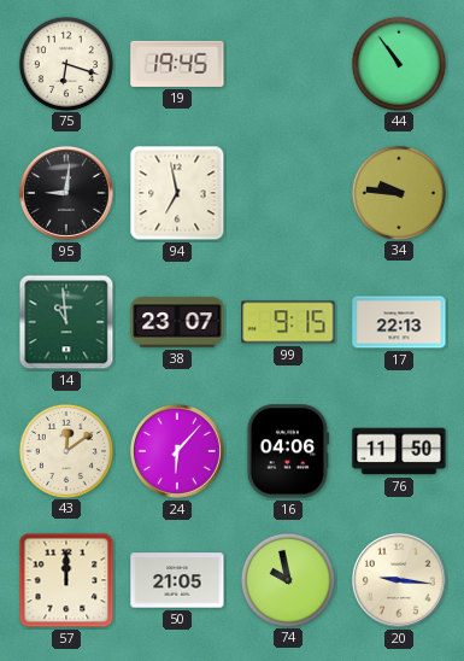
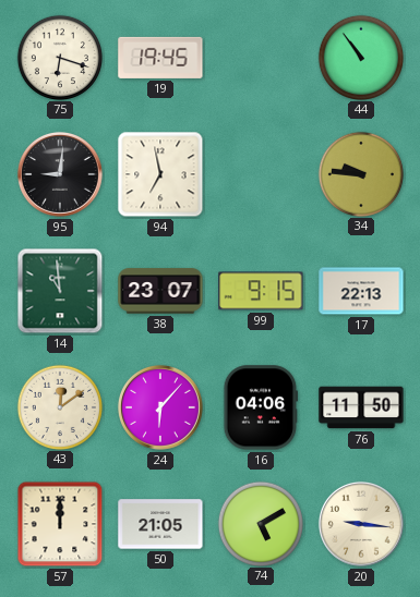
74: 9:58 -> 5:10
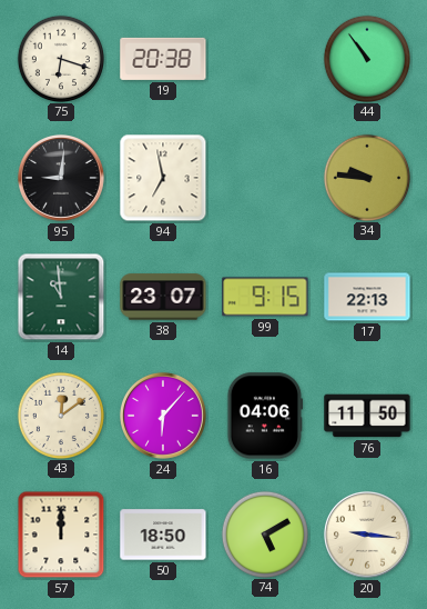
19: 19:45 -> 20:38
50: 21:05 -> 18:50
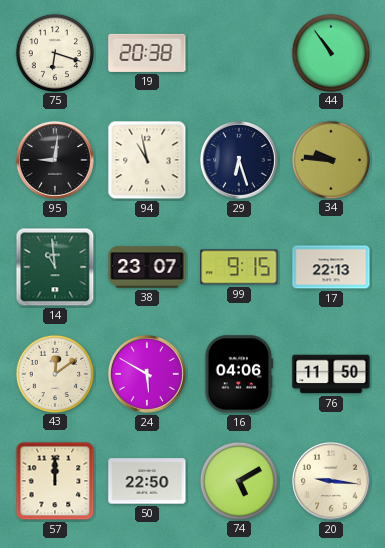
94: 6:58 -> 10:58
29: none -> 6:27
24: 6:07 -> 5:50
50: 18:50 -> 22:50
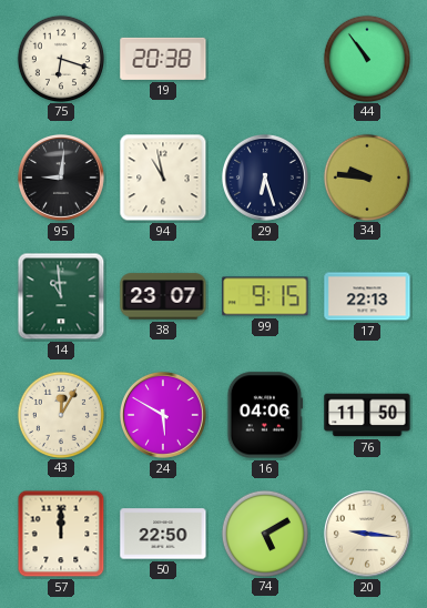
43: 12:09 -> 12:05
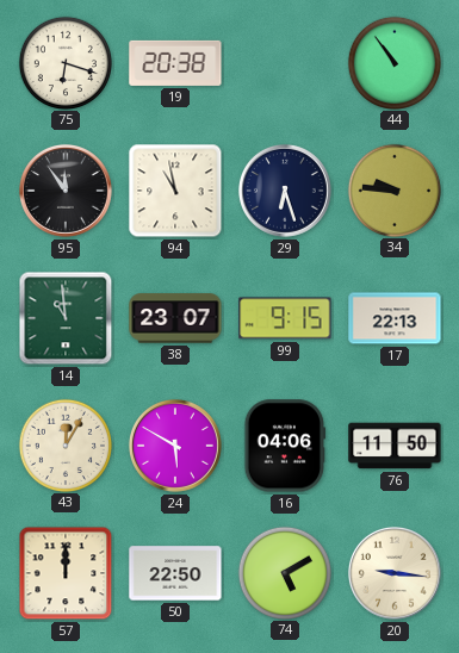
95: 9:01 -> 11:54
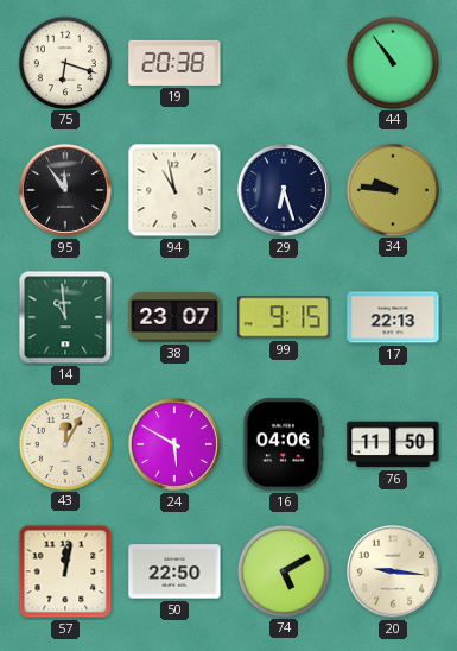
57: 12:00 -> 12:02
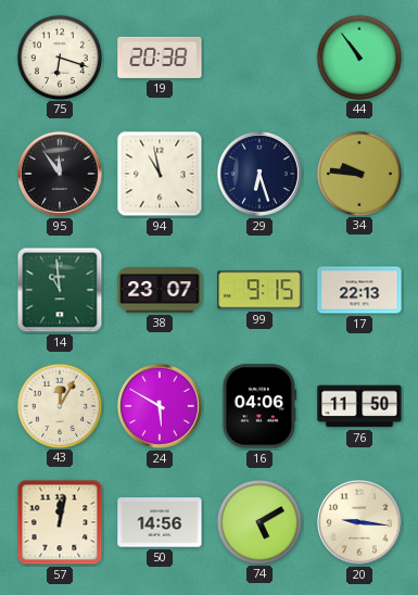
50: 22:50 -> 14:56
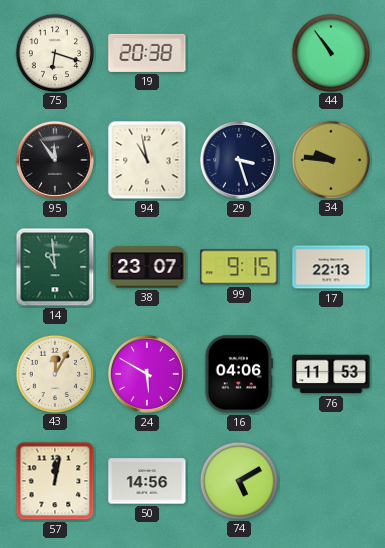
29: 6:27 -> 3:27
76: 11:50 -> 11:53
20: 9:16 -> none
